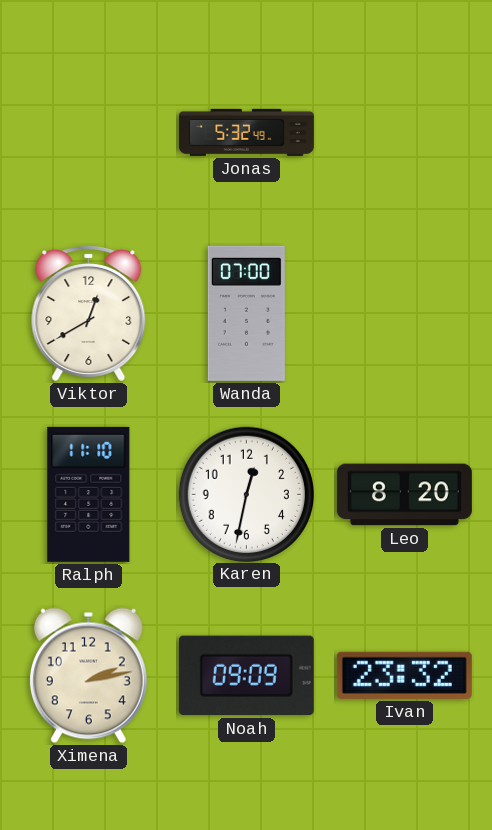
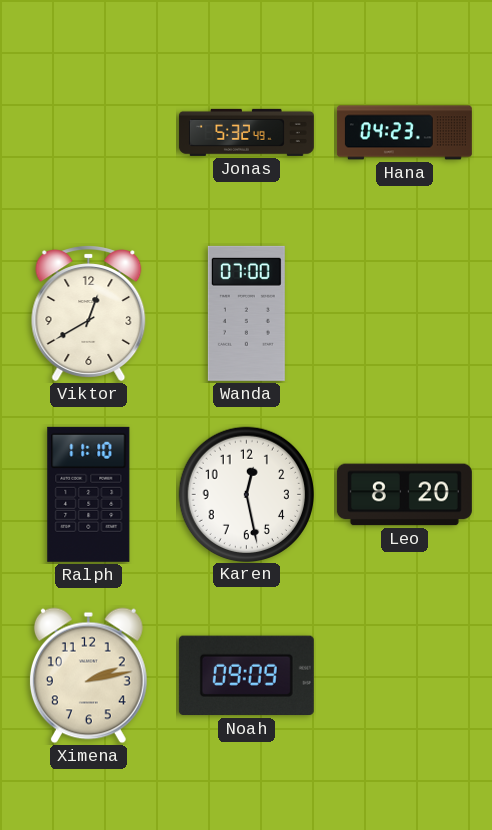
Hana: none -> 04:23
Karen: 12:32 -> 12:28
Ivan: 23:32 -> none
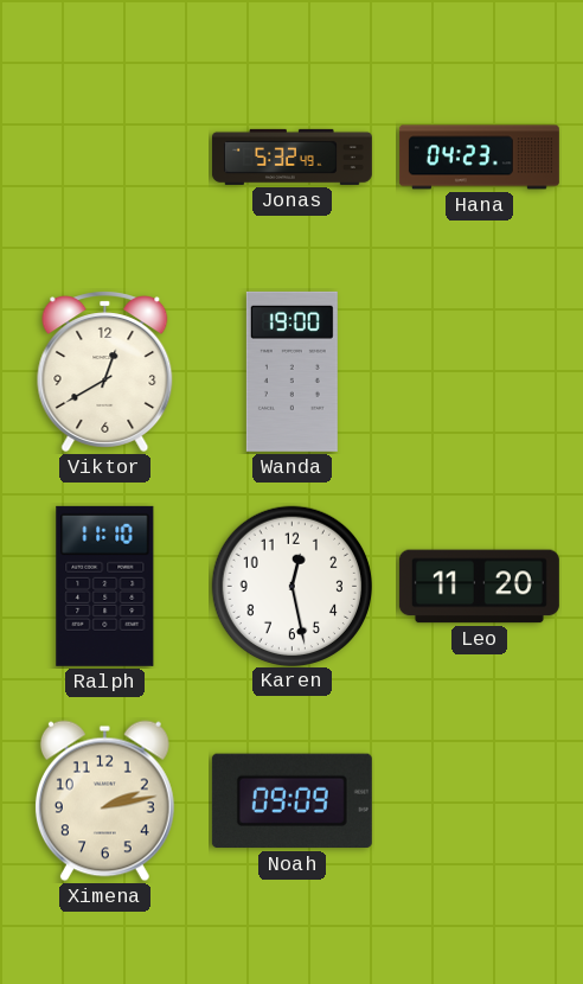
Wanda: 07:00 -> 19:00
Leo: 8:20 -> 11:20
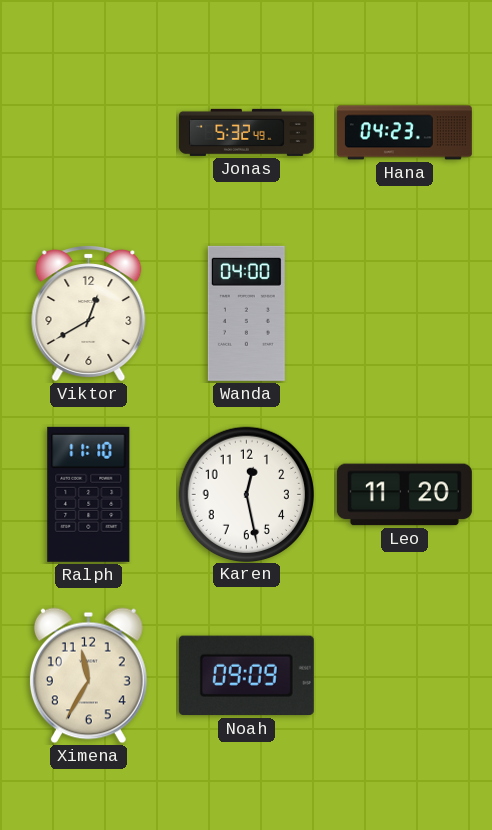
Wanda: 19:00 -> 04:00
Ximena: 2:13 -> 11:35
